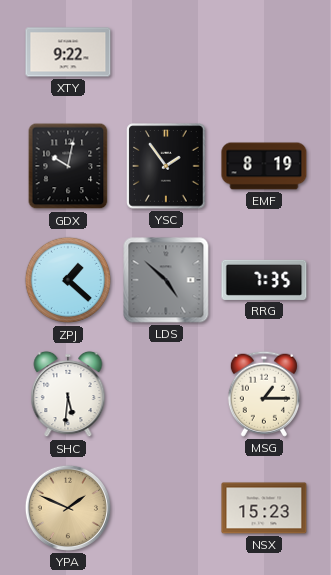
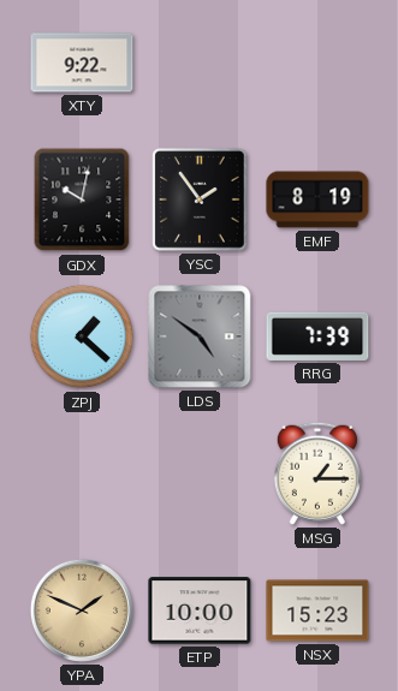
LDS: 4:52 -> 4:51
RRG: 7:35 -> 7:39
SHC: 5:31 -> none
ETP: none -> 10:00
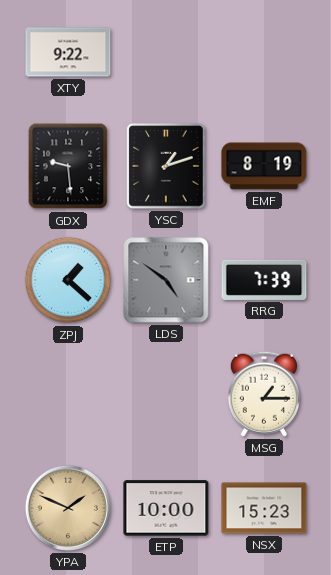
GDX: 10:02 -> 9:29
YSC: 1:54 -> 1:12
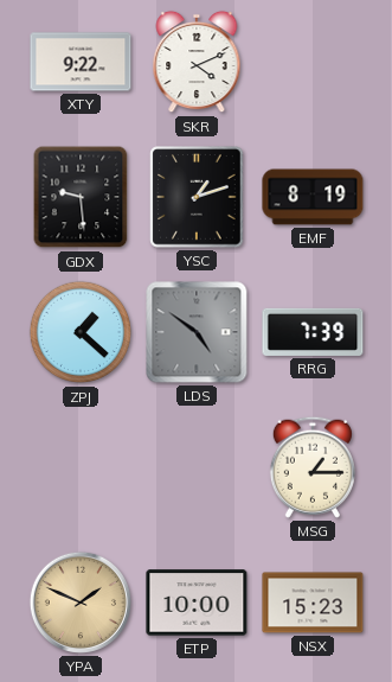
SKR: none -> 4:11
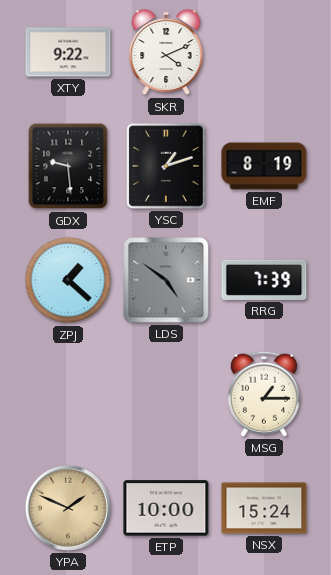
NSX: 15:23 -> 15:24
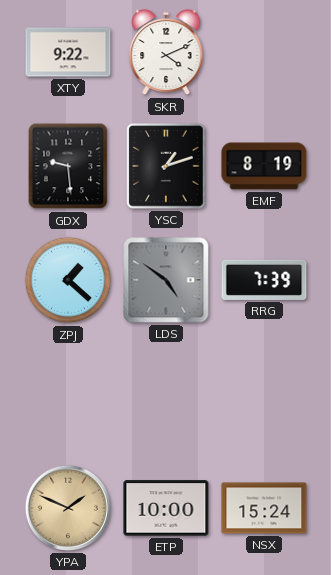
MSG: 1:15 -> none
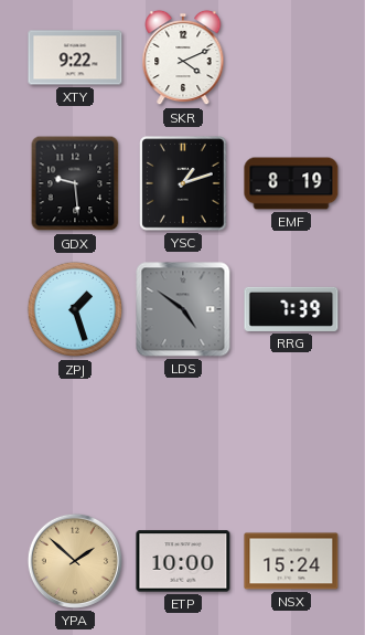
ZPJ: 1:22 -> 1:27
YPA: 1:49 -> 1:52
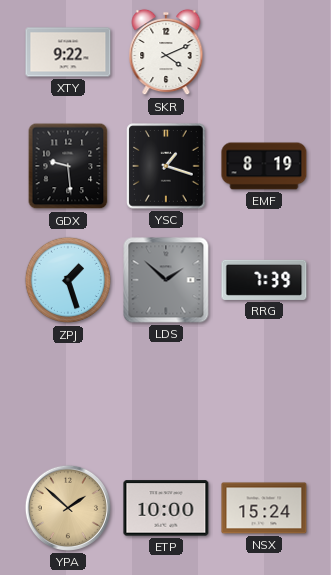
YSC: 1:12 -> 1:18
LDS: 4:51 -> 1:52
